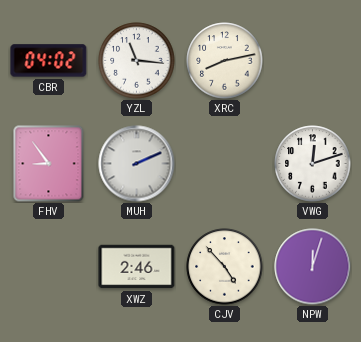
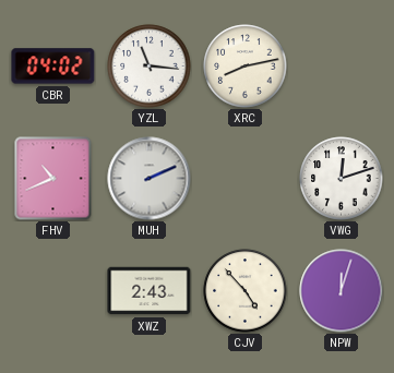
FHV: 8:54 -> 10:41
XWZ: 2:46 -> 2:43
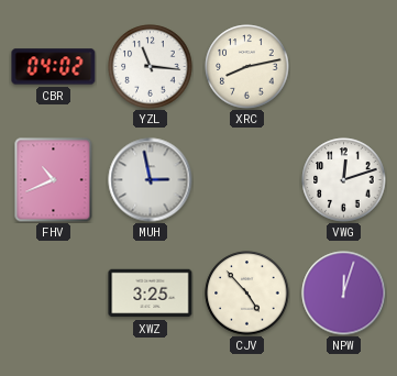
MUH: 2:11 -> 2:58
XWZ: 2:43 -> 3:25
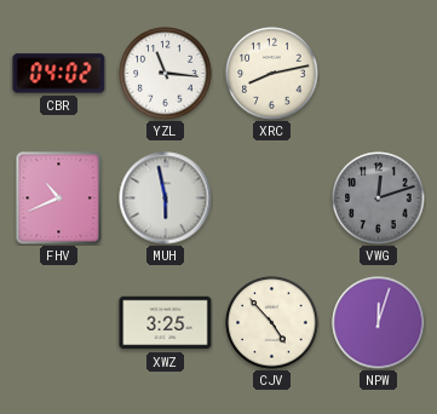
MUH: 2:58 -> 5:58
VWG dial: white -> grey
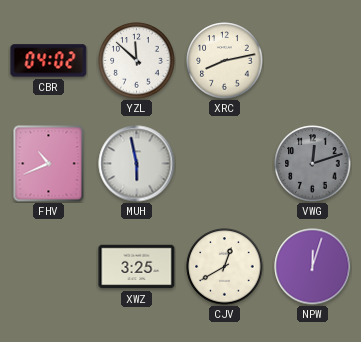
YZL: 11:16 -> 11:52
CJV: 4:53 -> 12:40
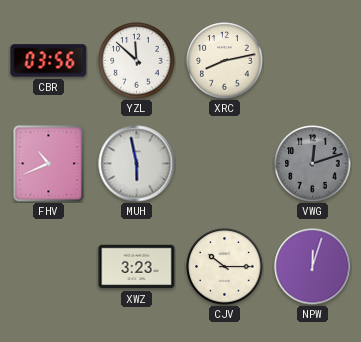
CBR: 04:02 -> 03:56
XWZ: 3:25 -> 3:23
CJV: 12:40 -> 10:15
